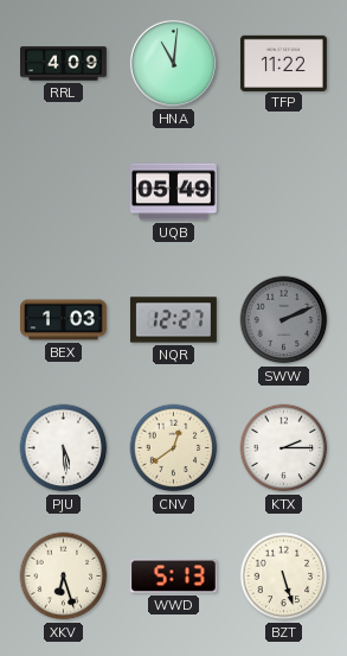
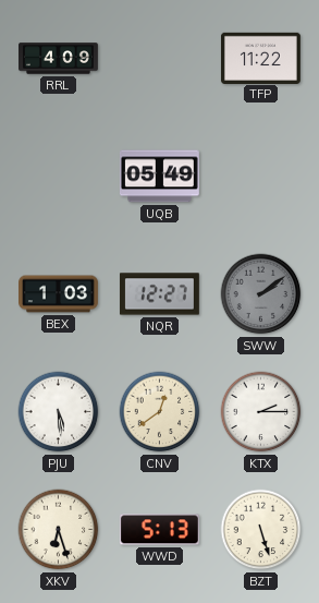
HNA: 11:01 -> none
SWW: 2:11 -> 2:09
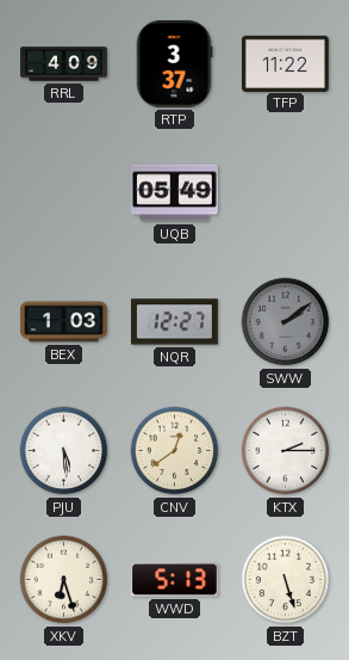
RTP: none -> 3:37
